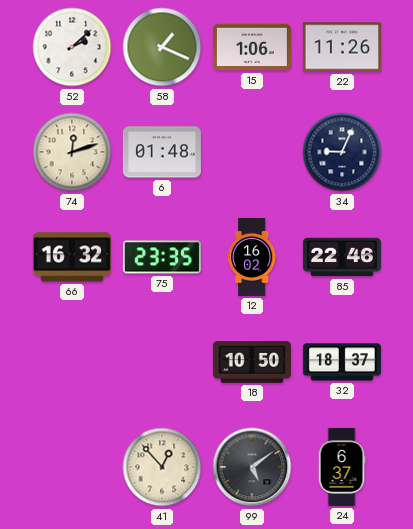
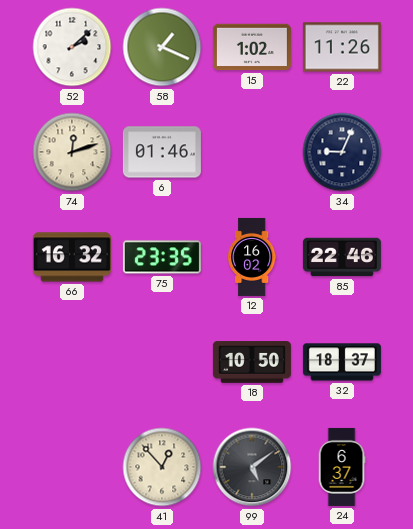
15: 1:06 -> 1:02
6: 01:48 -> 01:46
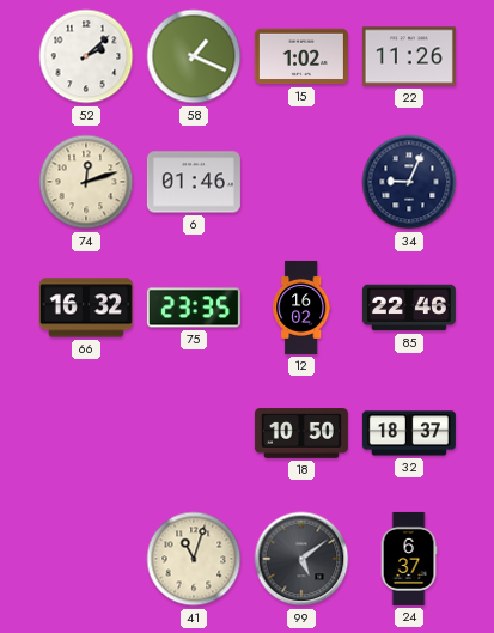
41: 12:53 -> 11:03
